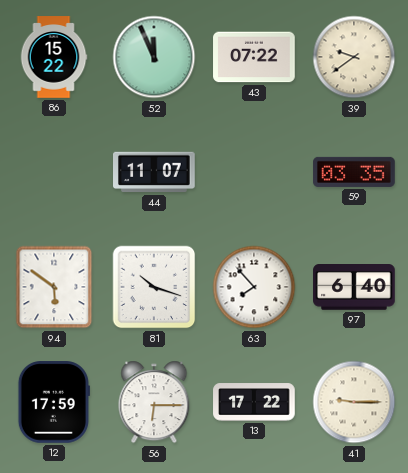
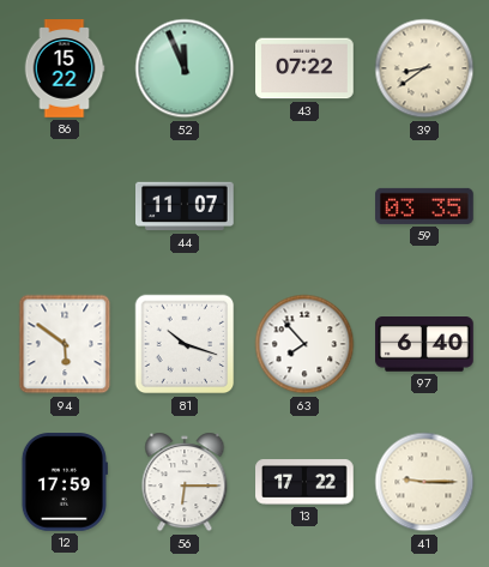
39: 9:39 -> 8:39
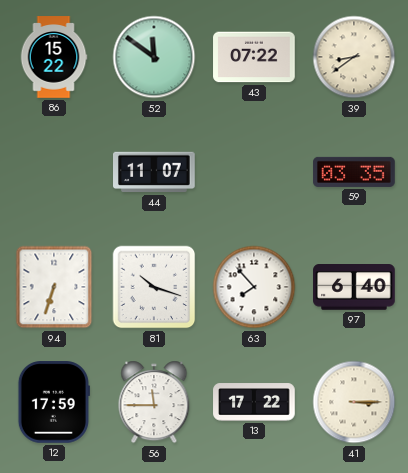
52: 11:56 -> 11:51
94: 5:51 -> 6:33
56: 6:15 -> 11:45
41: 9:15 -> 3:15
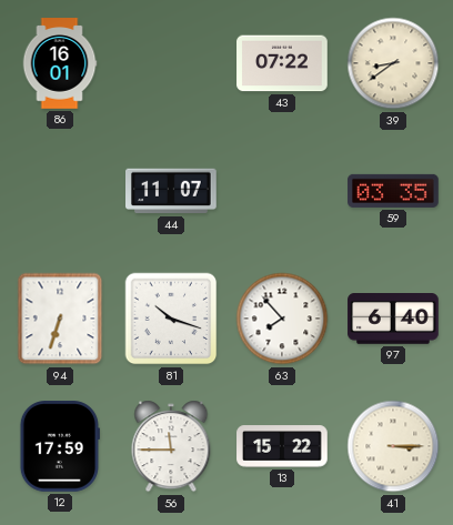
86: 15:22 -> 16:01
52: 11:51 -> none
13: 17:22 -> 15:22
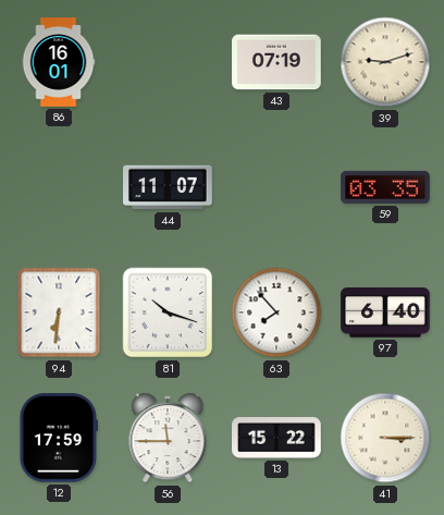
43: 07:22 -> 07:19
39: 8:39 -> 9:12
94: 6:33 -> 6:31
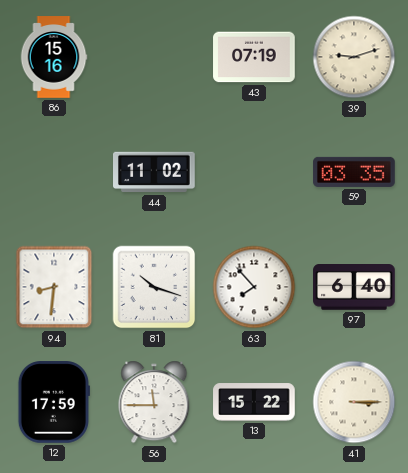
86: 16:01 -> 15:16
44: 11:07 -> 11:02
94: 6:31 -> 8:31
